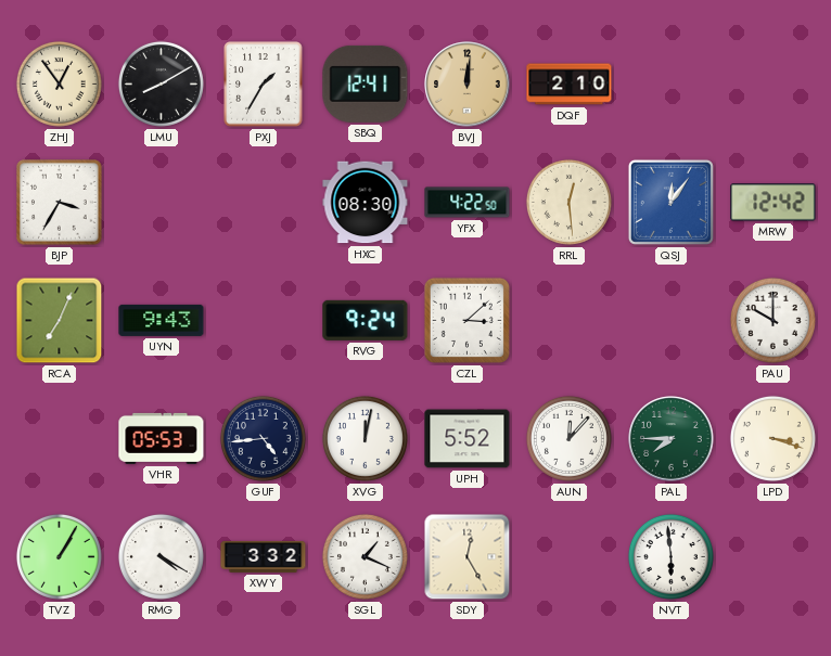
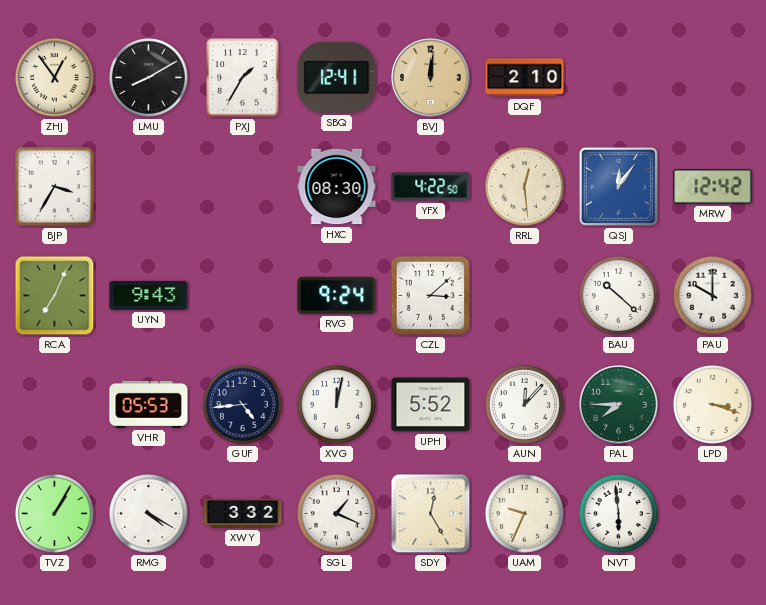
BAU: none -> 10:22
UAM: none -> 9:34
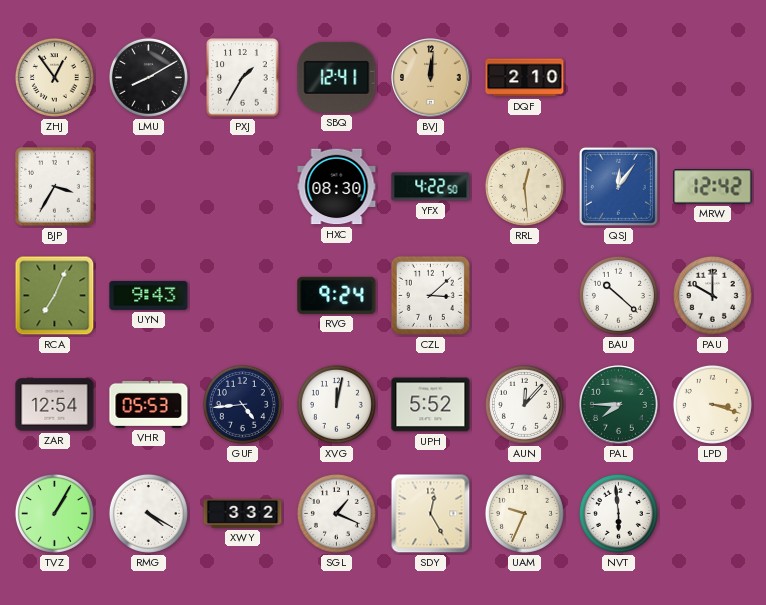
ZAR: none -> 12:54
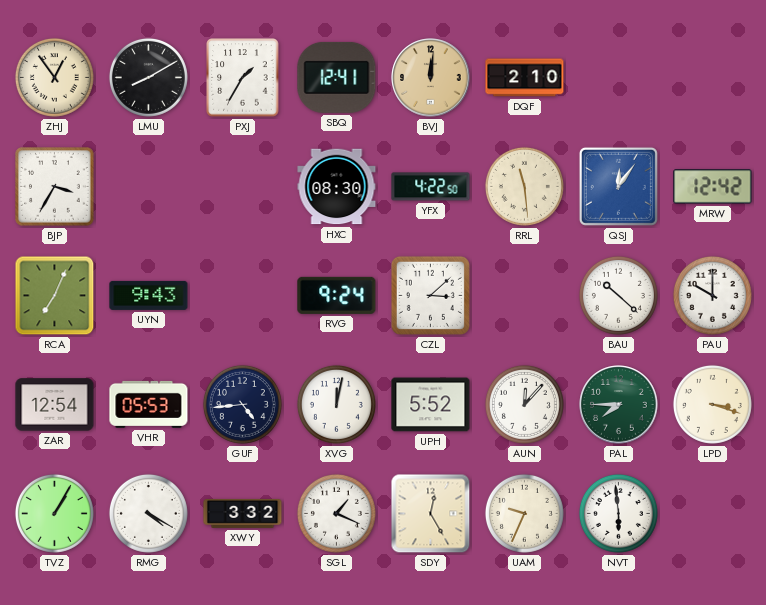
RRL: 12:29 -> 11:29
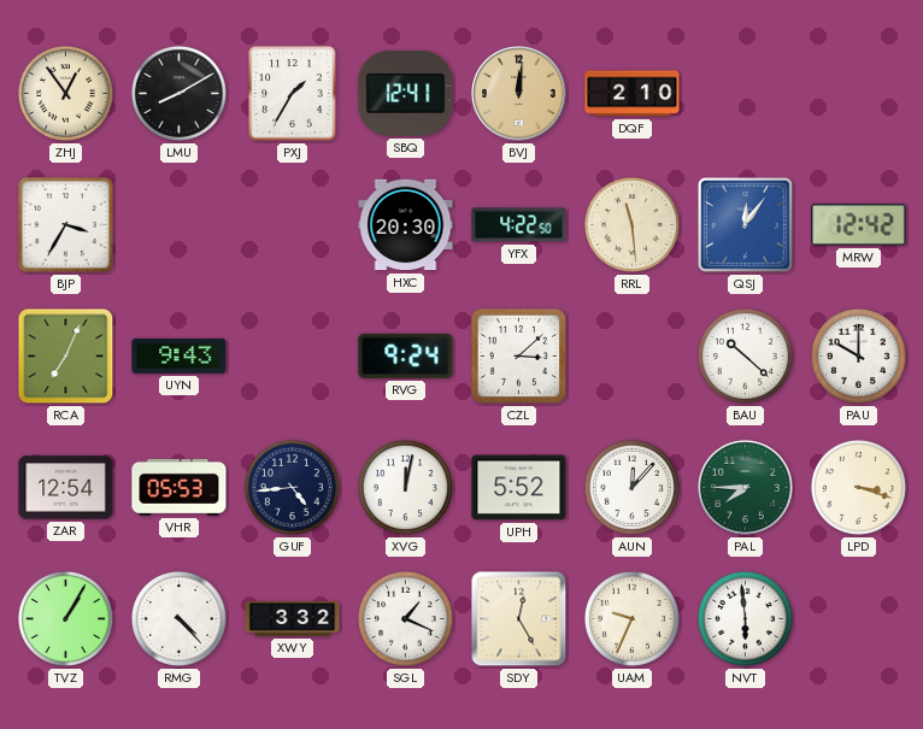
HXC: 08:30 -> 20:30
RMG: 4:20 -> 4:23
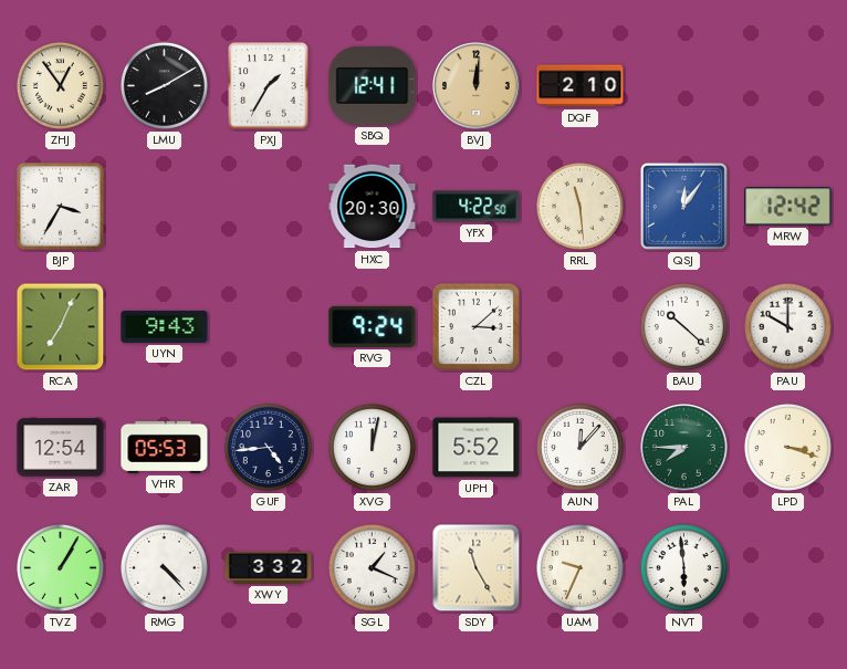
SDY: 12:25 -> 11:25
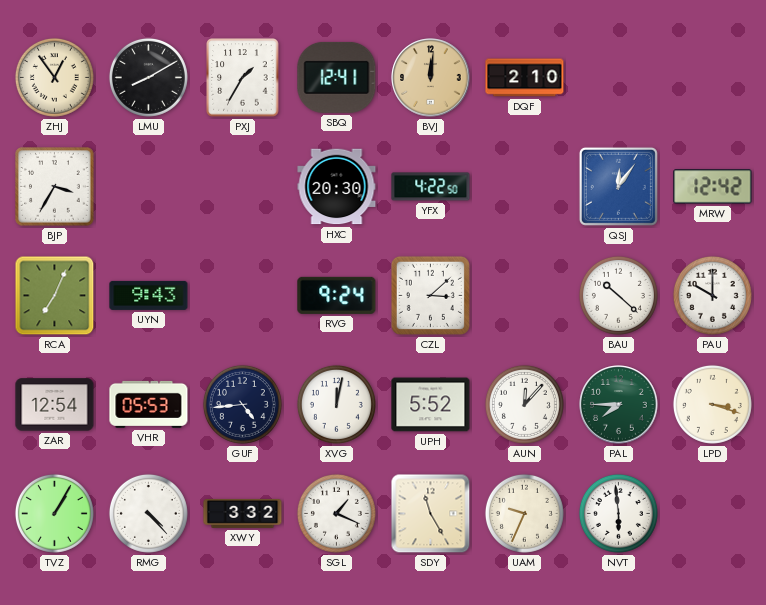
RRL: 11:29 -> none
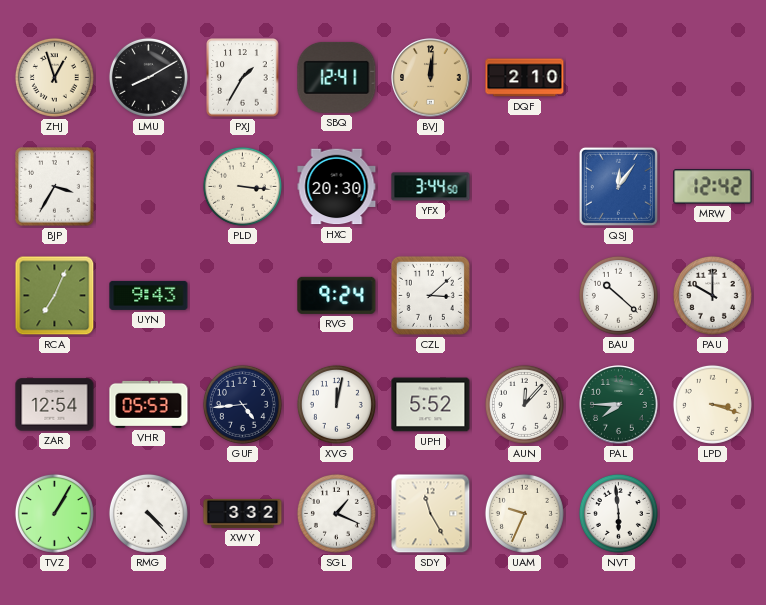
ZHJ: 12:54 -> 12:57
PLD: none -> 3:16
YFX: 4:22 -> 3:44
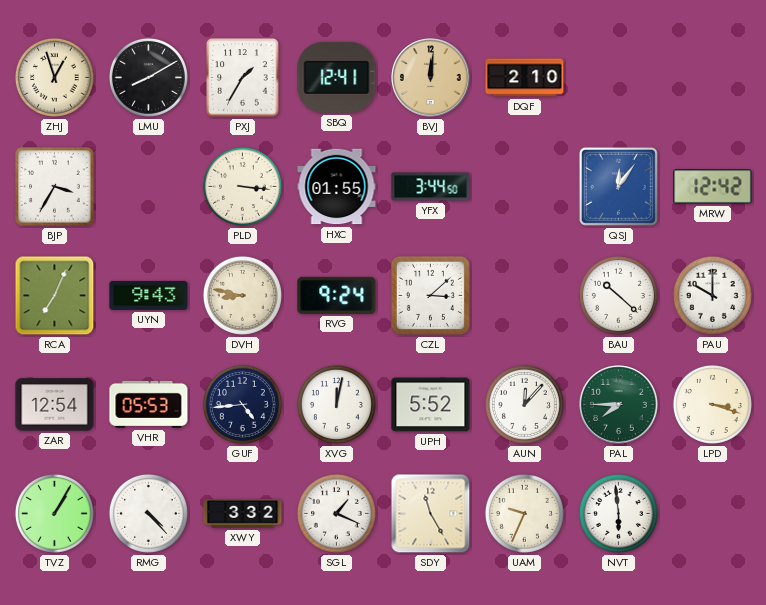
HXC: 20:30 -> 01:55
DVH: none -> 8:47
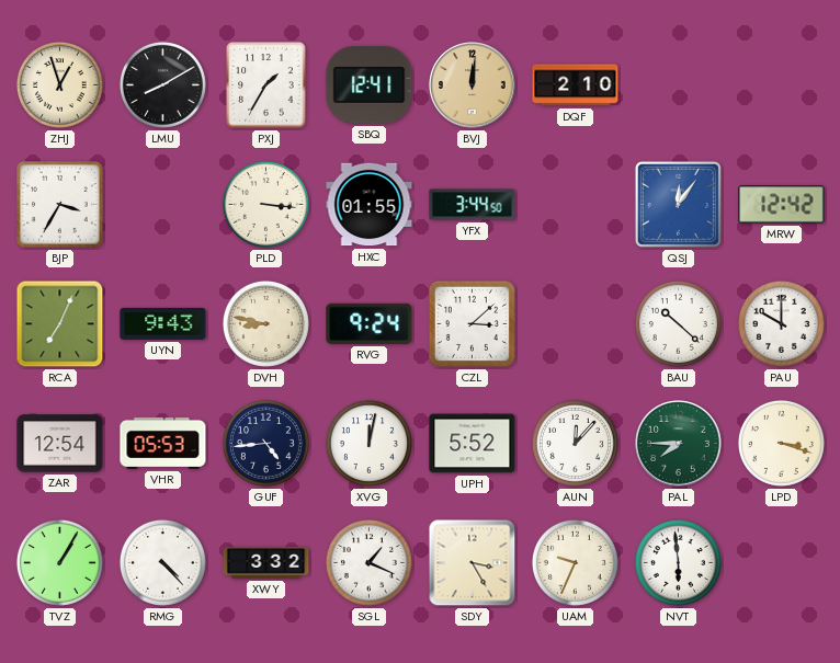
SDY: 11:25 -> 3:25
